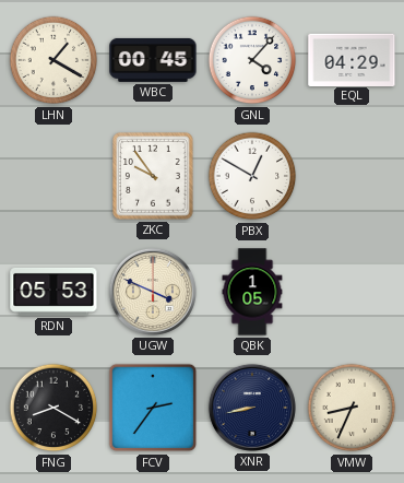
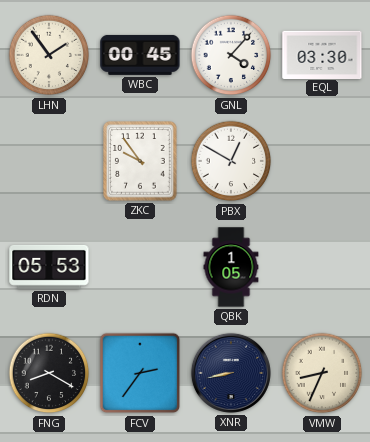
LHN: 1:20 -> 1:54
EQL: 04:29 -> 03:30
UGW: 3:49 -> none
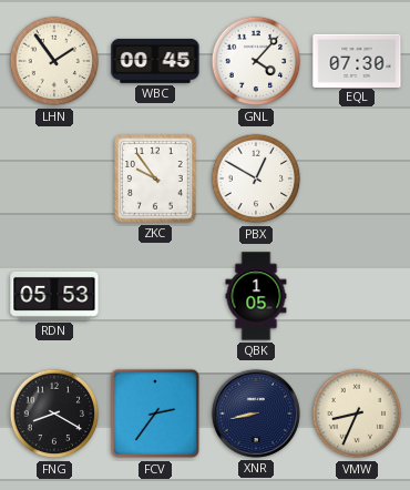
EQL: 03:30 -> 07:30
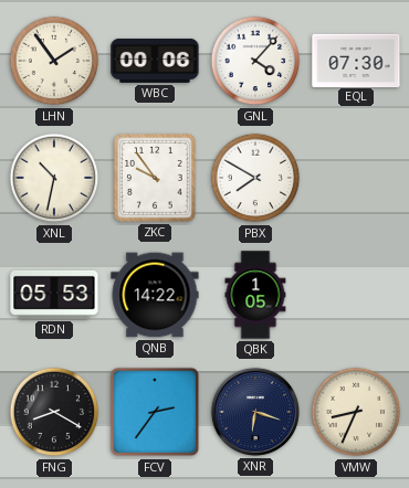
WBC: 00:45 -> 00:06
XNL: none -> 10:32
PBX: 12:50 -> 7:50
QNB: none -> 14:22
XNR: 8:43 -> 6:18
